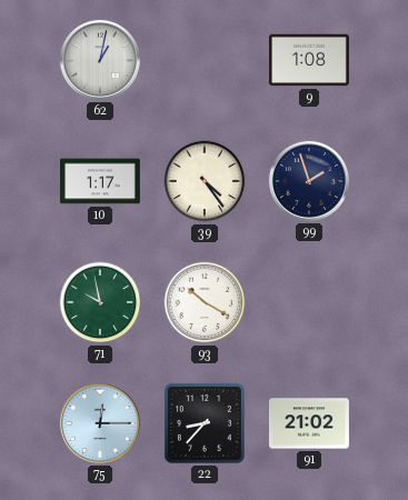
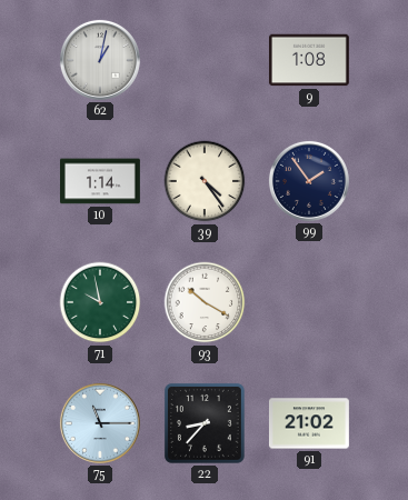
10: 1:17 -> 1:14
99: 1:57 -> 1:54
75: 12:15 -> 11:15
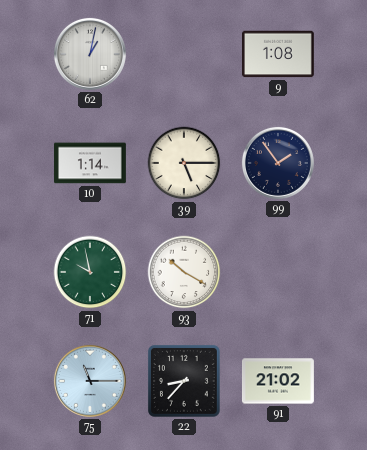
39: 4:24 -> 5:15
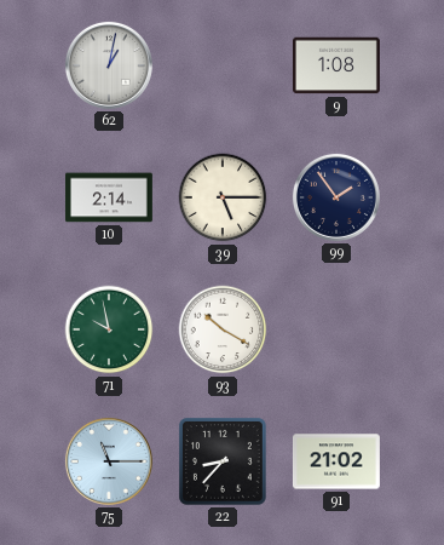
10: 1:14 -> 2:14
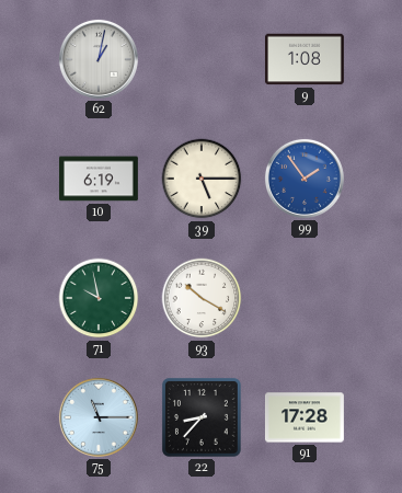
10: 2:14 -> 6:19
99 dial: navy -> blue
91: 21:02 -> 17:28
